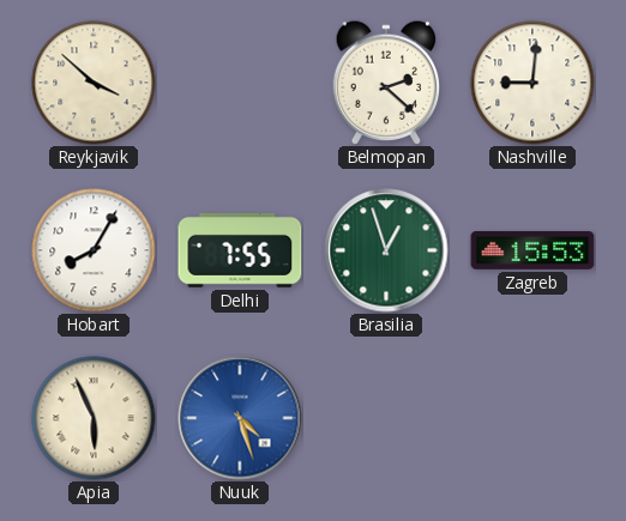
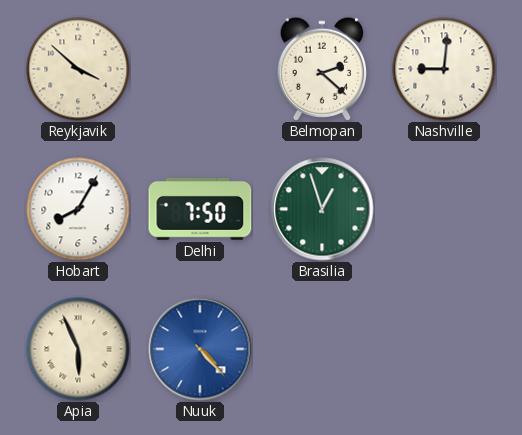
Delhi: 7:55 -> 7:50
Zagreb: 15:53 -> none
Nuuk: 4:27 -> 4:23
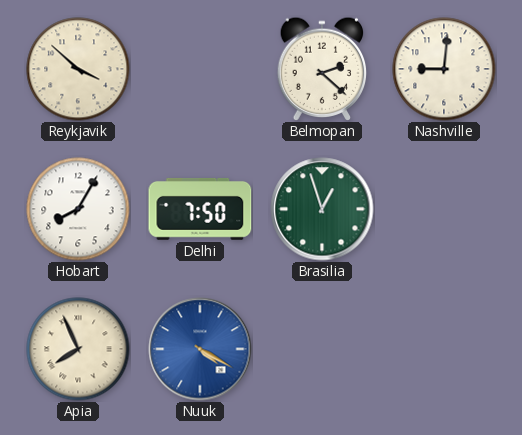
Apia: 5:56 -> 7:56
Nuuk: 4:23 -> 4:20
